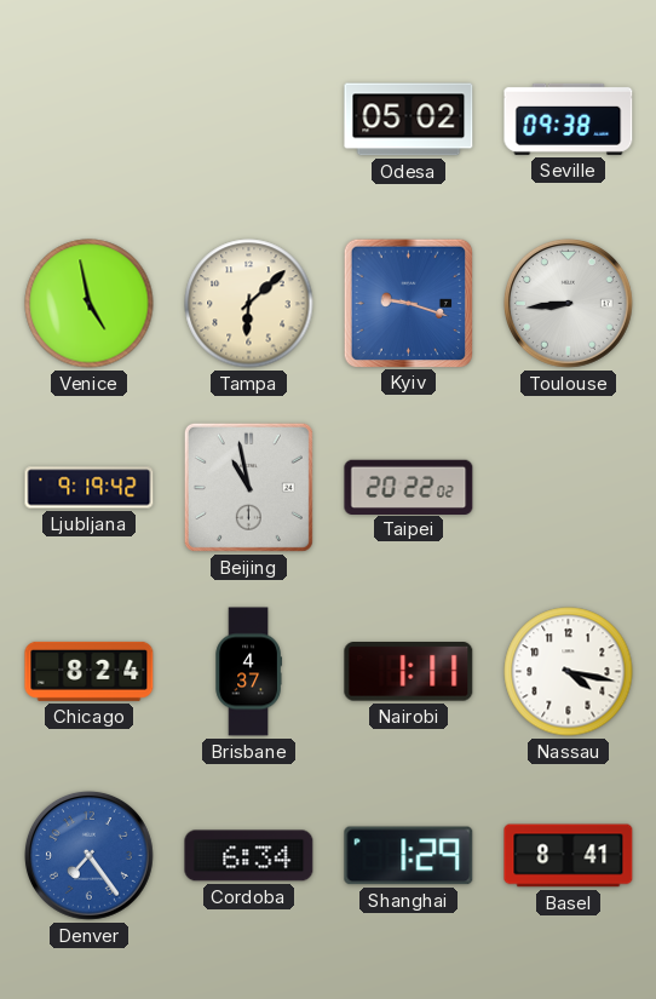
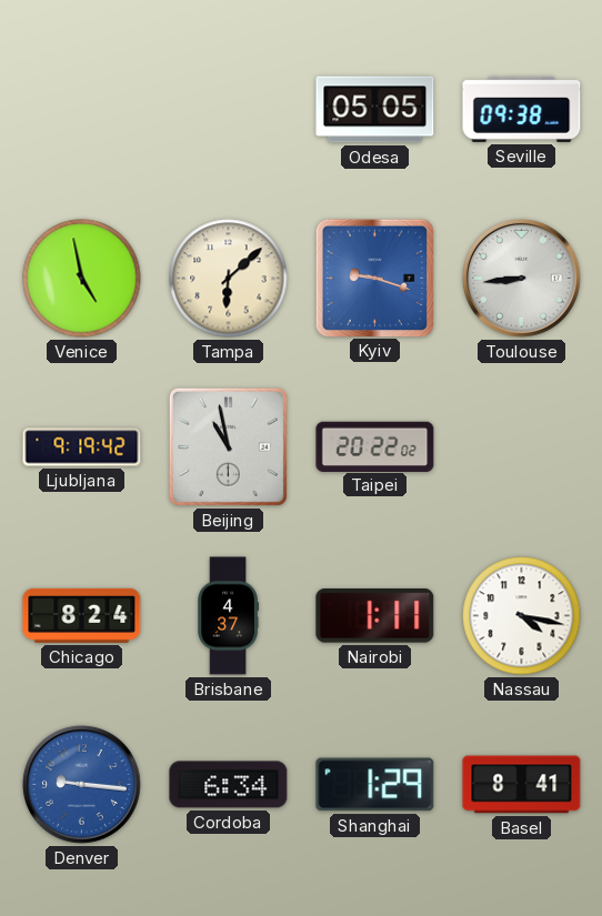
Odesa: 05:02 -> 05:05
Denver: 7:24 -> 9:16
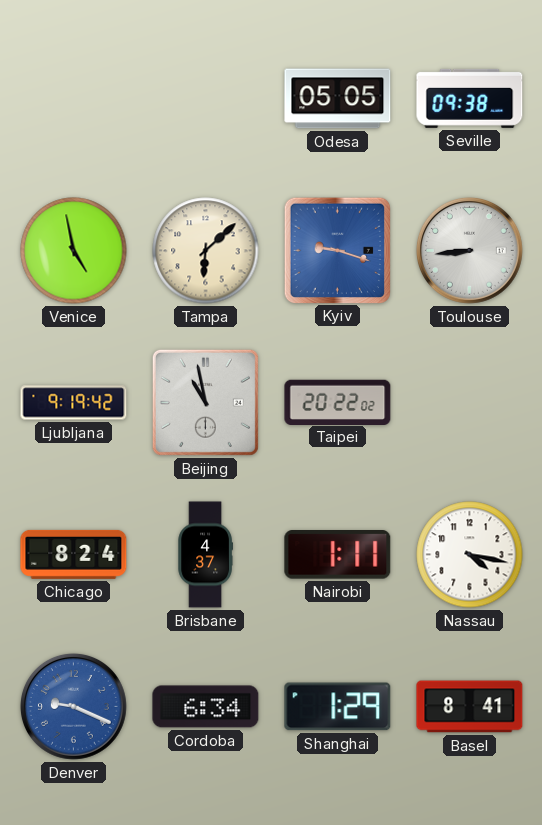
Denver: 9:16 -> 9:19
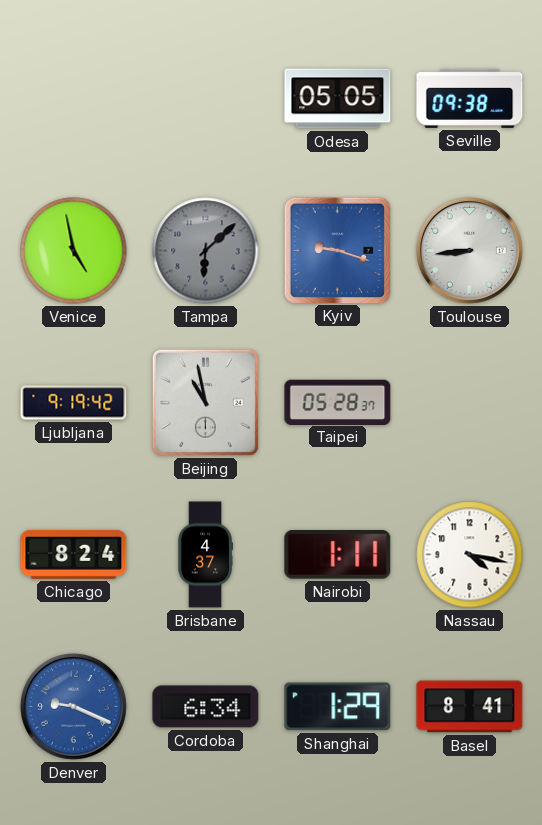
Tampa dial: cream -> grey
Taipei: 20:22 -> 05:28
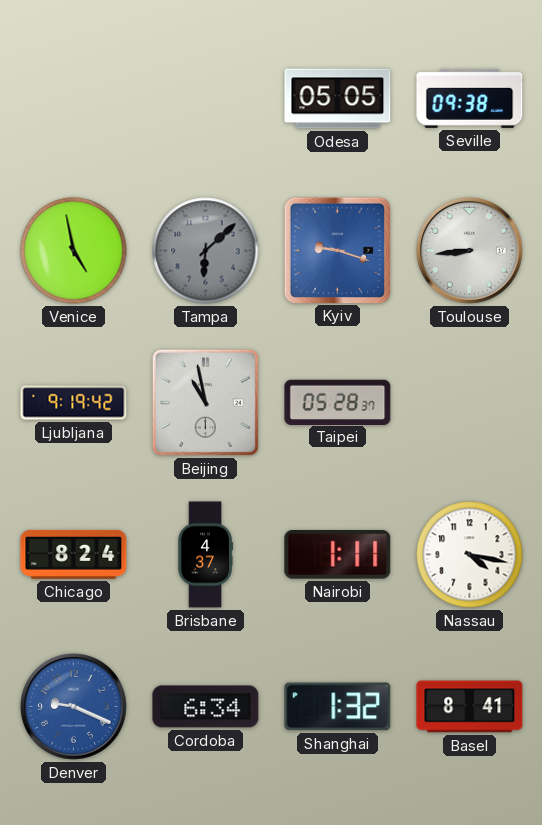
Shanghai: 1:29 -> 1:32
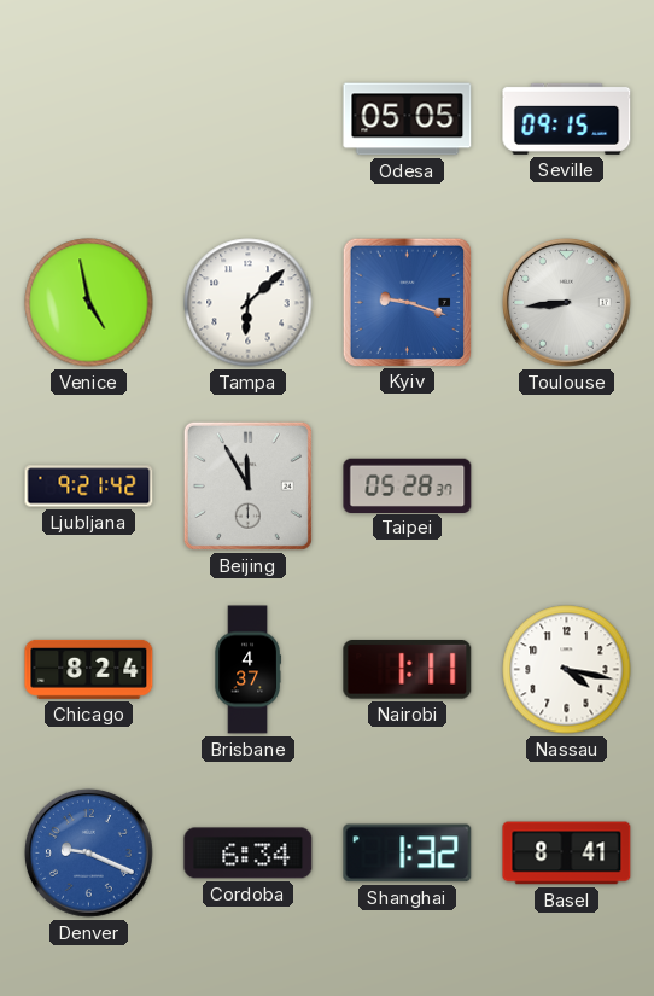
Seville: 09:38 -> 09:15
Tampa dial: grey -> white
Ljubljana: 9:19 -> 9:21
Beijing: 10:58 -> 11:55
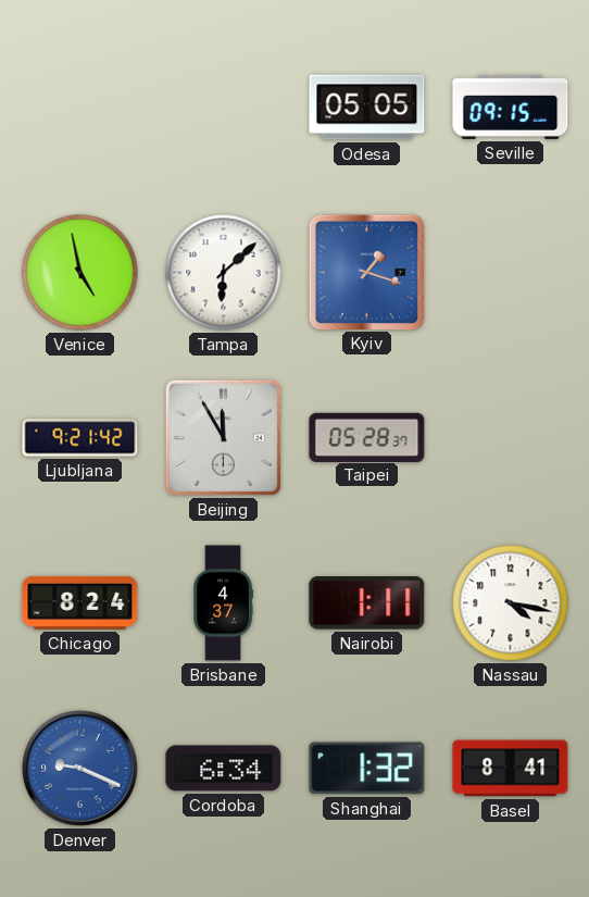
Kyiv: 9:18 -> 1:18
Toulouse: 8:44 -> none
